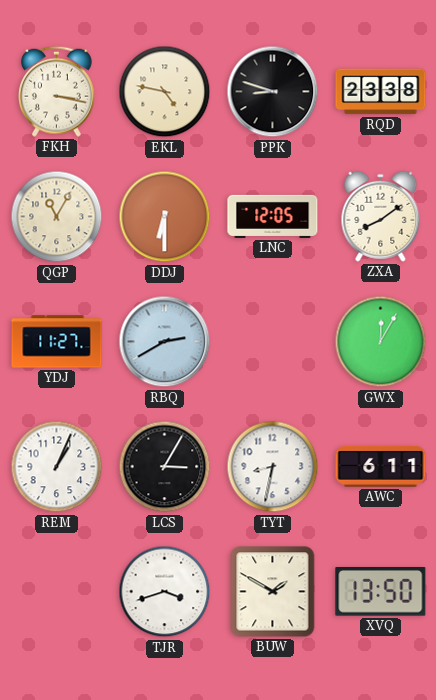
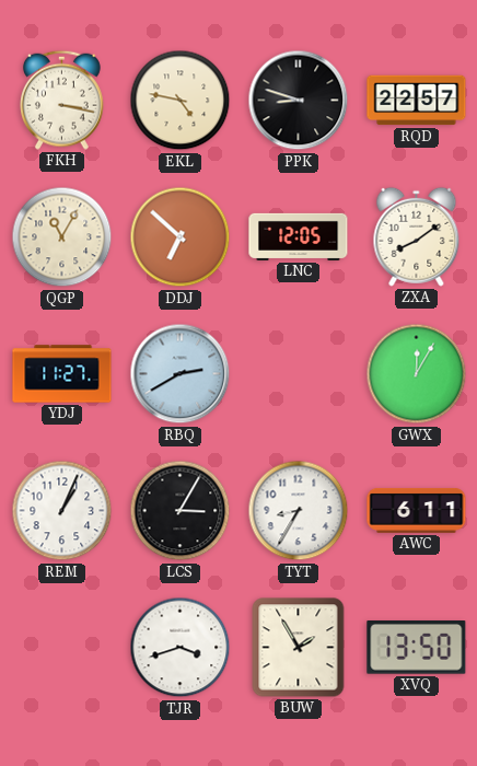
RQD: 23:38 -> 22:57
DDJ: 6:30 -> 6:52
TYT: 8:32 -> 8:35
BUW: 1:50 -> 1:55
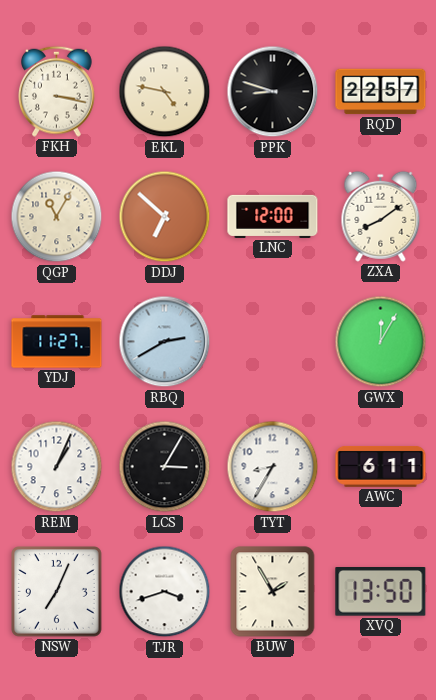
LNC: 12:05 -> 12:00
NSW: none -> 7:04
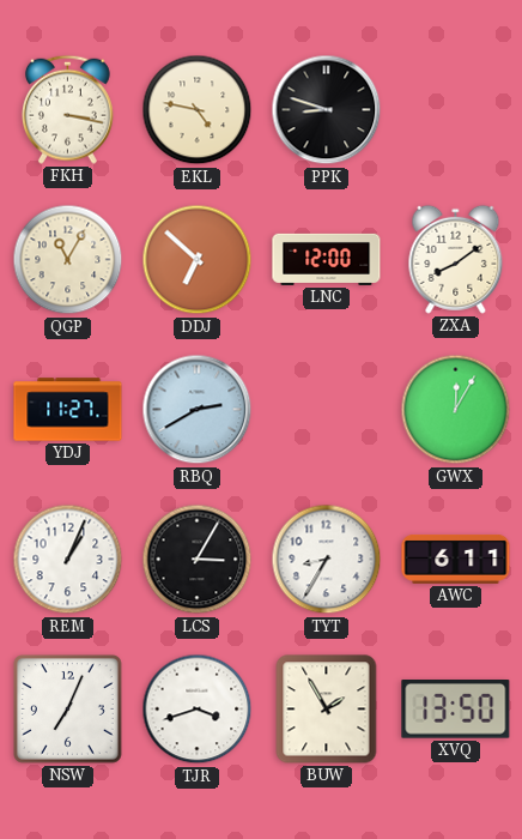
RQD: 22:57 -> none
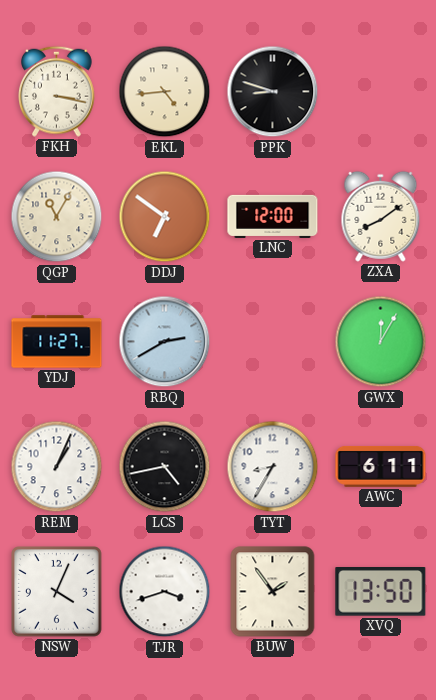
EKL: 4:47 -> 4:44
DDJ: 6:52 -> 6:51
LCS: 3:05 -> 4:43
NSW: 7:04 -> 4:04
BUW: 1:55 -> 1:54
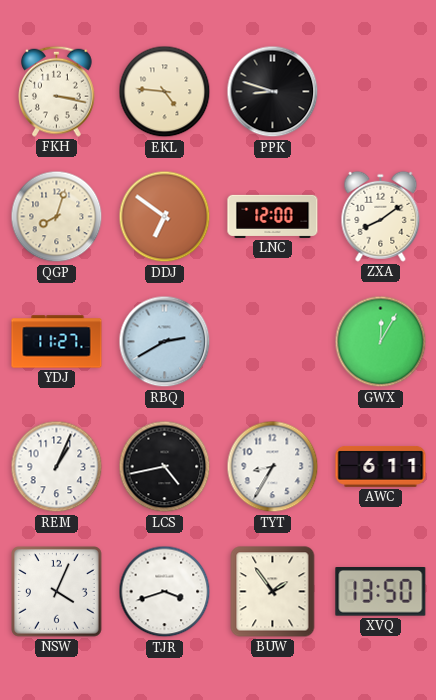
EKL: 4:44 -> 4:46
QGP: 11:05 -> 8:03
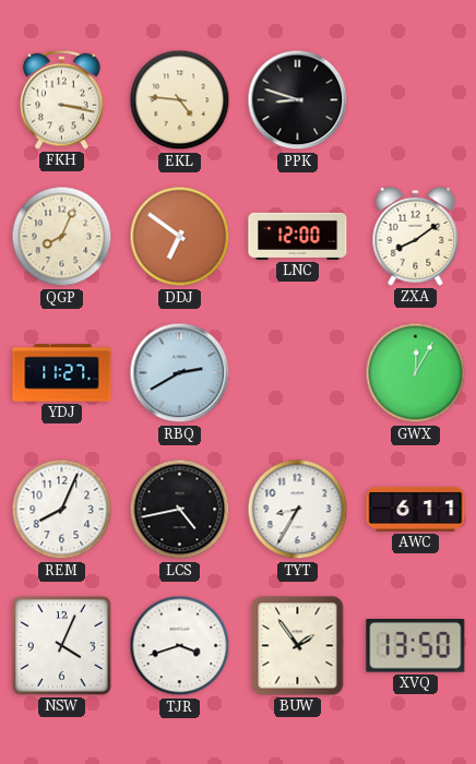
QGP: 8:03 -> 8:04
REM: 1:04 -> 8:04
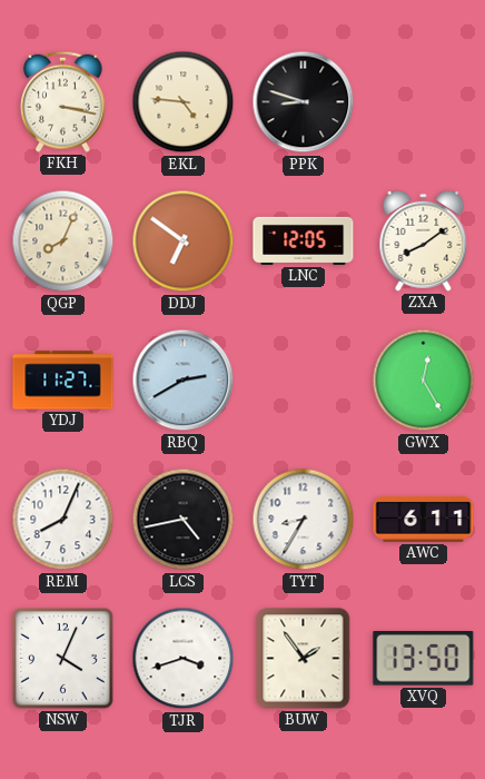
LNC: 12:00 -> 12:05
GWX: 12:05 -> 12:25
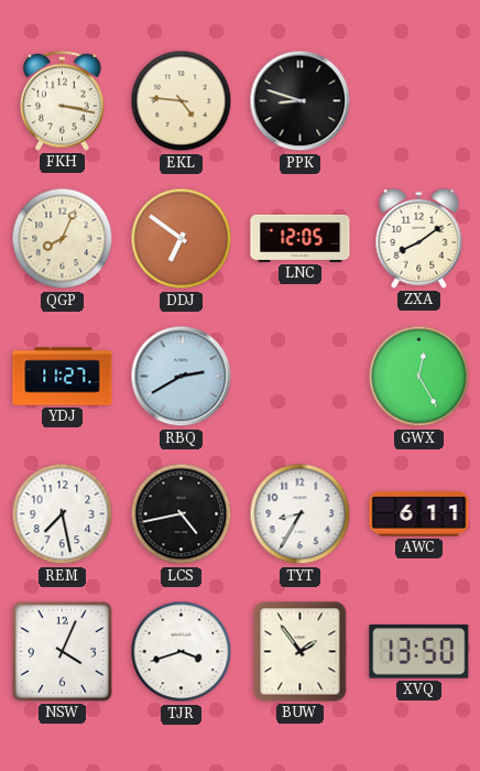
REM: 8:04 -> 7:28
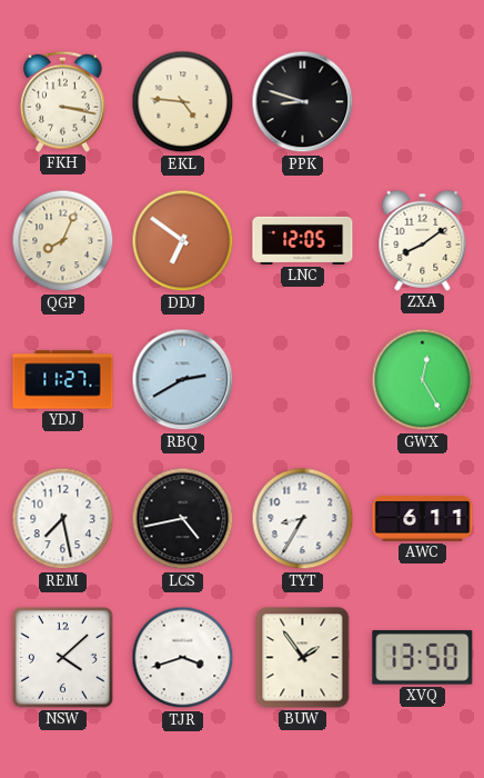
NSW: 4:04 -> 4:08
